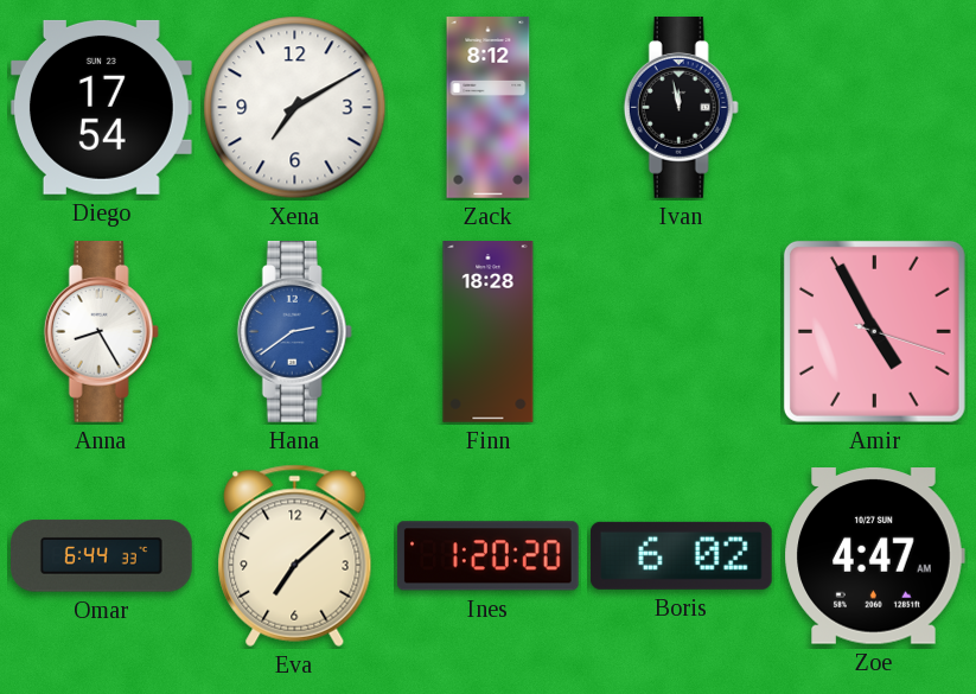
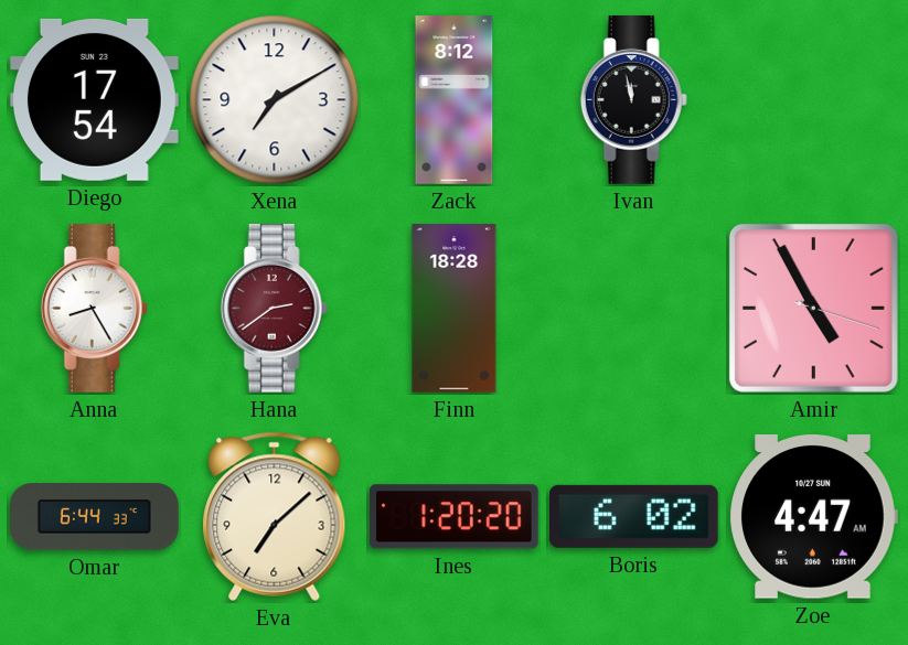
Hana dial: blue -> burgundy
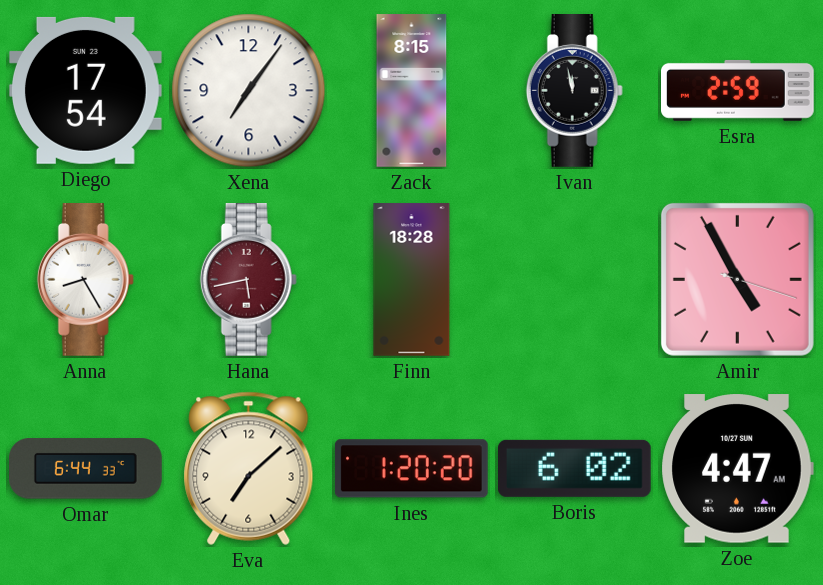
Xena: 7:10 -> 7:06
Zack: 8:12 -> 8:15
Esra: none -> 2:59
Hana: 2:39 -> 5:43
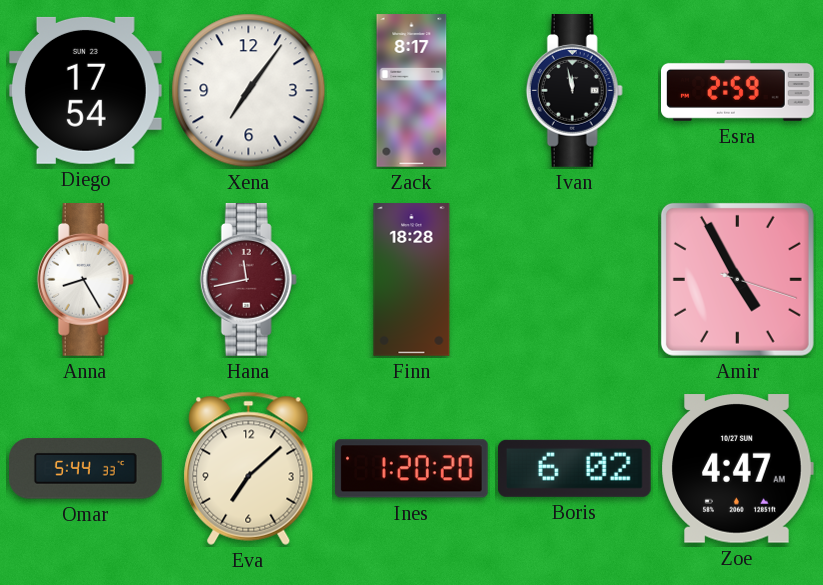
Zack: 8:15 -> 8:17
Hana: 5:43 -> 11:43
Omar: 6:44 -> 5:44
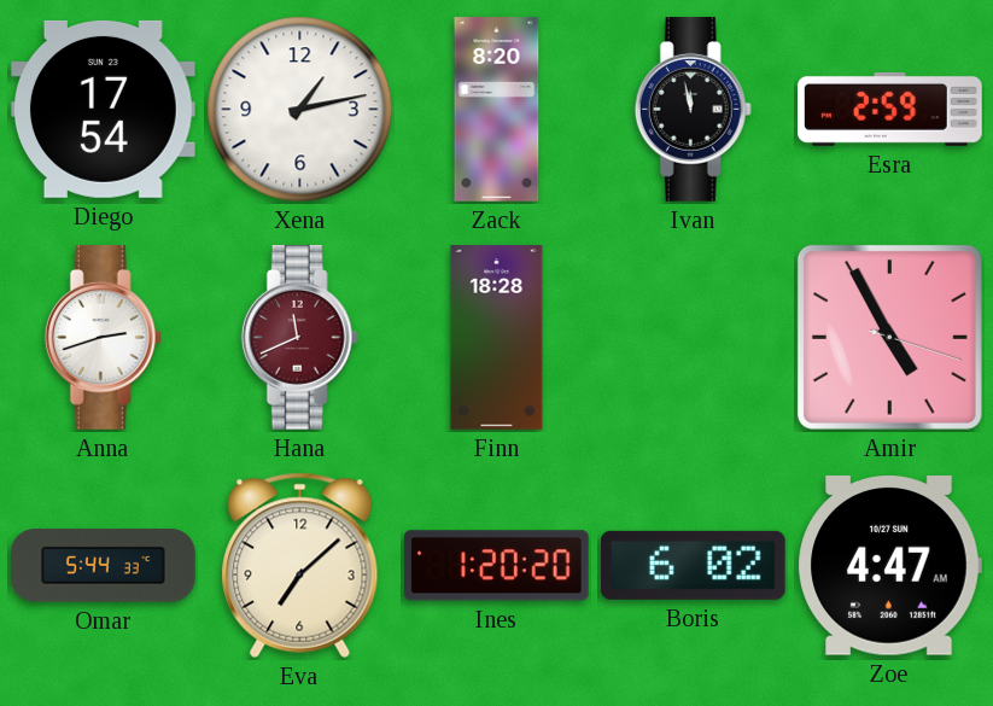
Xena: 7:06 -> 1:13
Zack: 8:17 -> 8:20
Anna: 8:25 -> 2:42
Hana: 11:43 -> 11:41
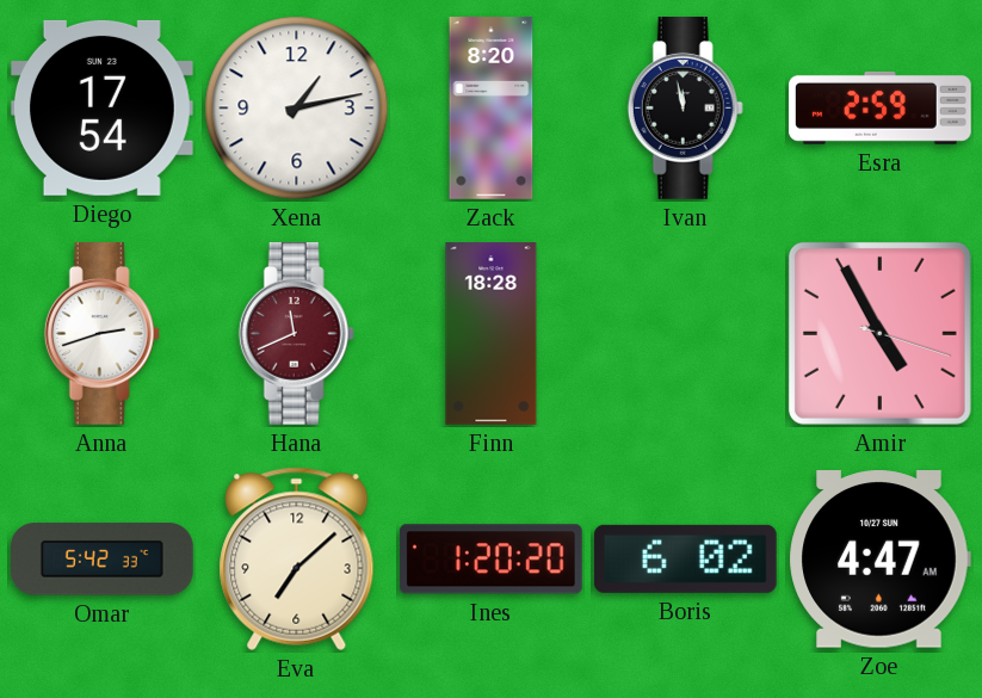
Omar: 5:44 -> 5:42
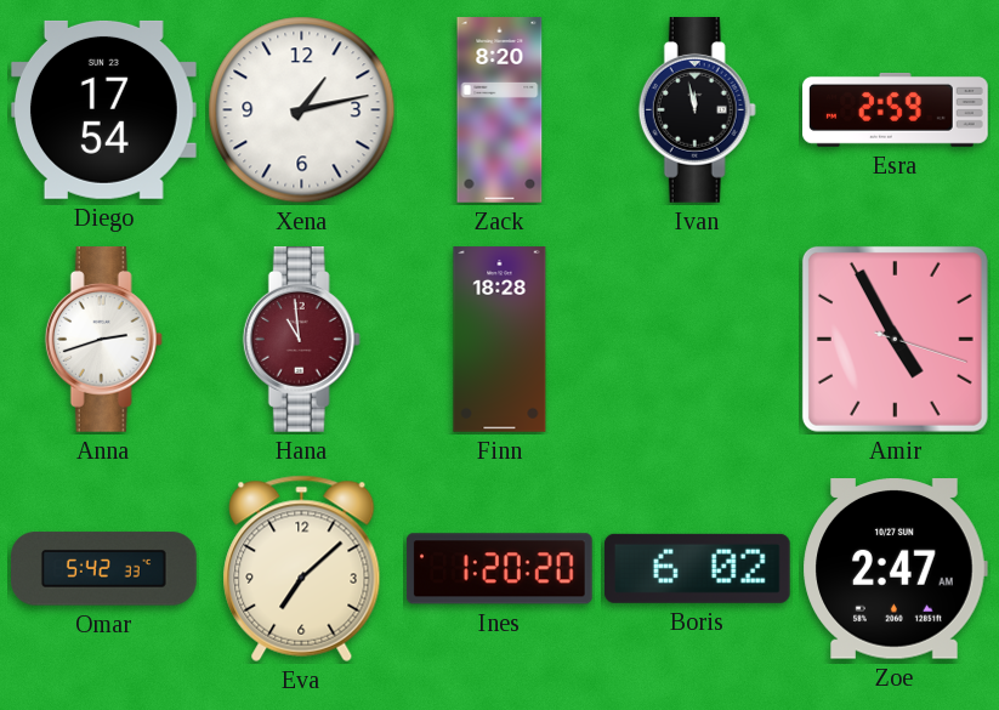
Hana: 11:41 -> 10:59
Zoe: 4:47 -> 2:47
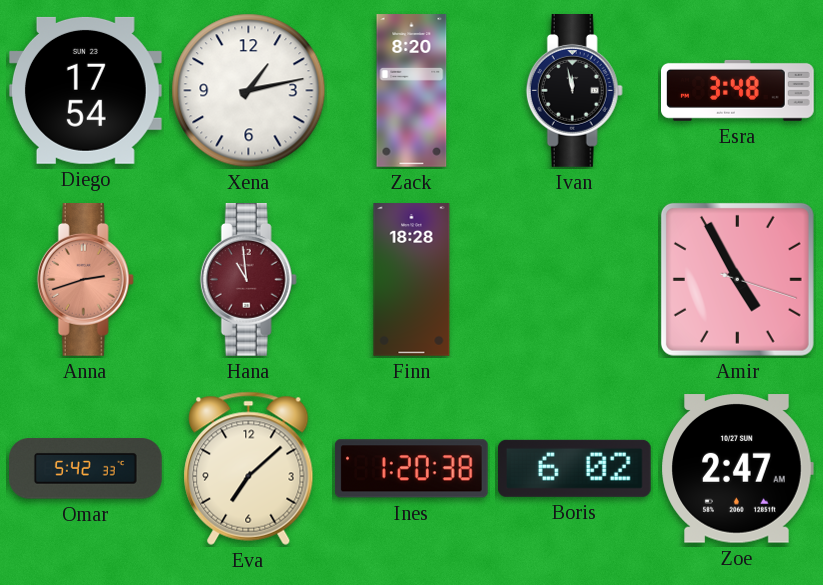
Esra: 2:59 -> 3:48
Anna dial: white -> salmon
Ines: 1:20:20 -> 1:20:38
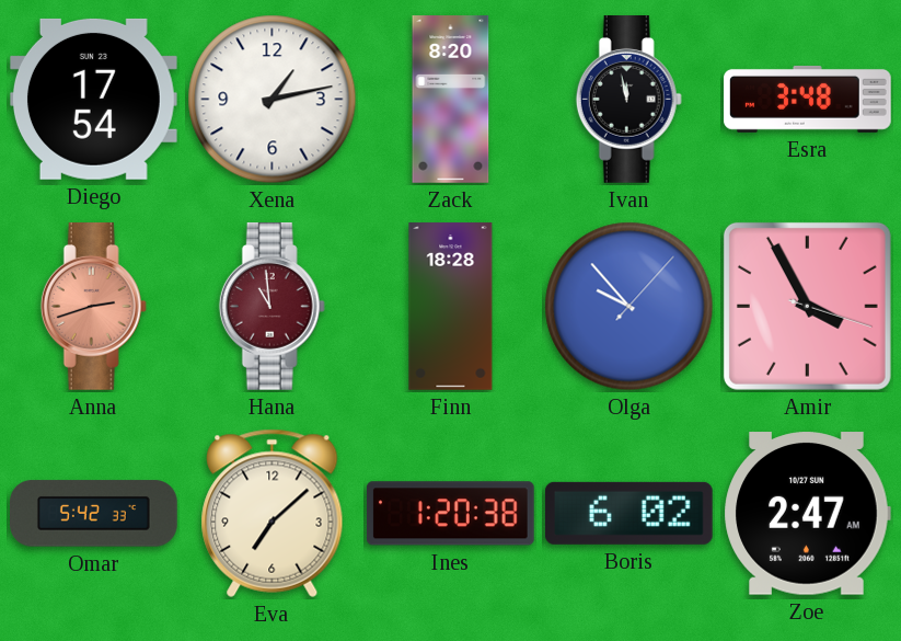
Olga: none -> 9:53
Amir: 4:55 -> 3:55
